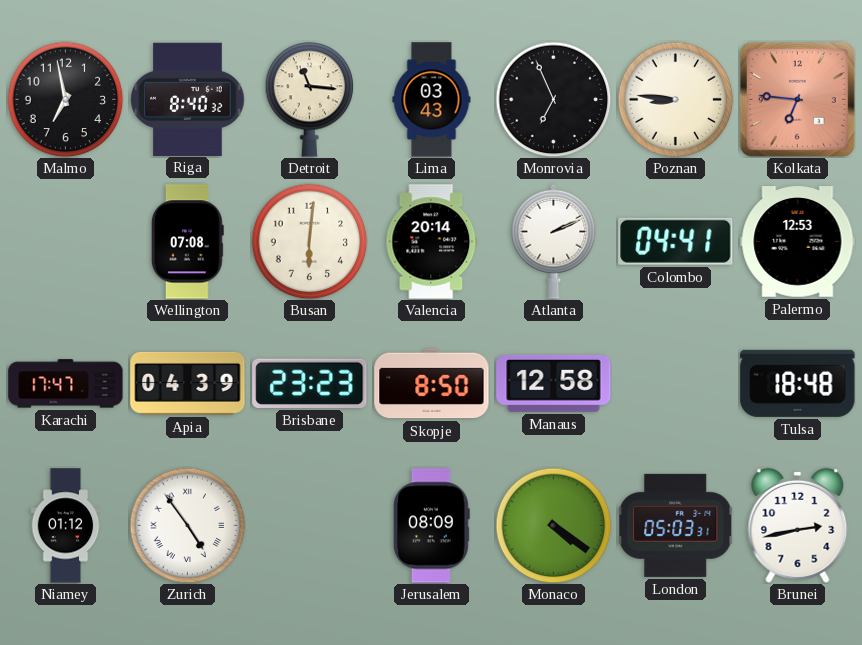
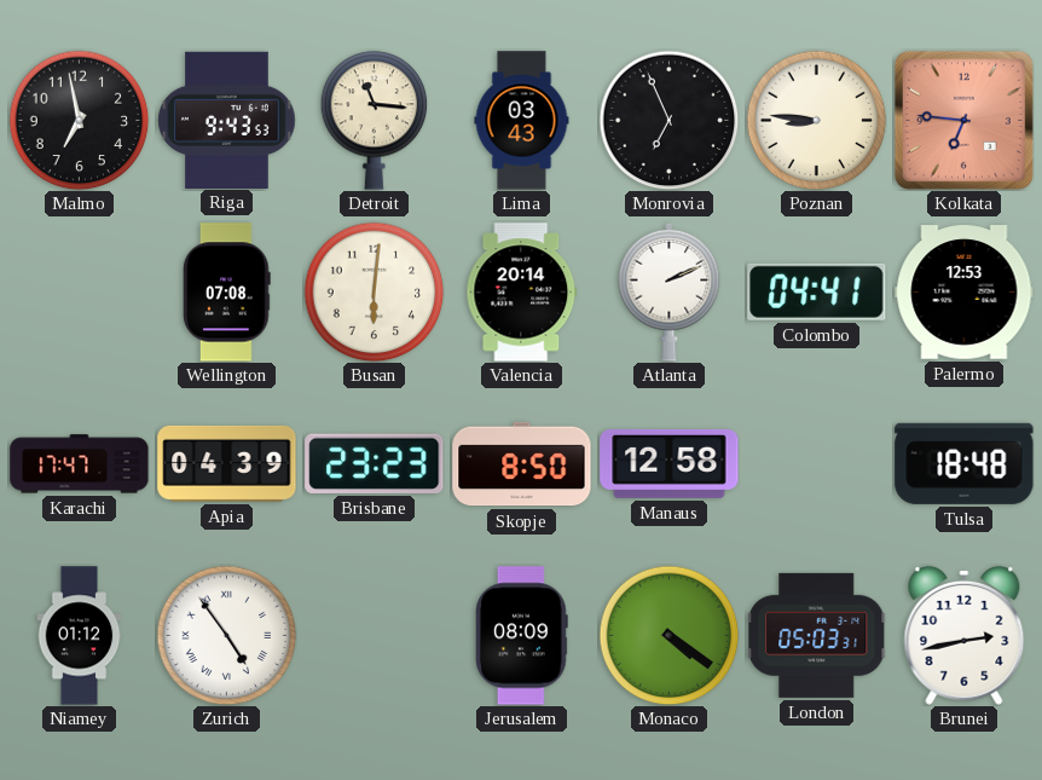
Riga: 8:40 -> 9:43
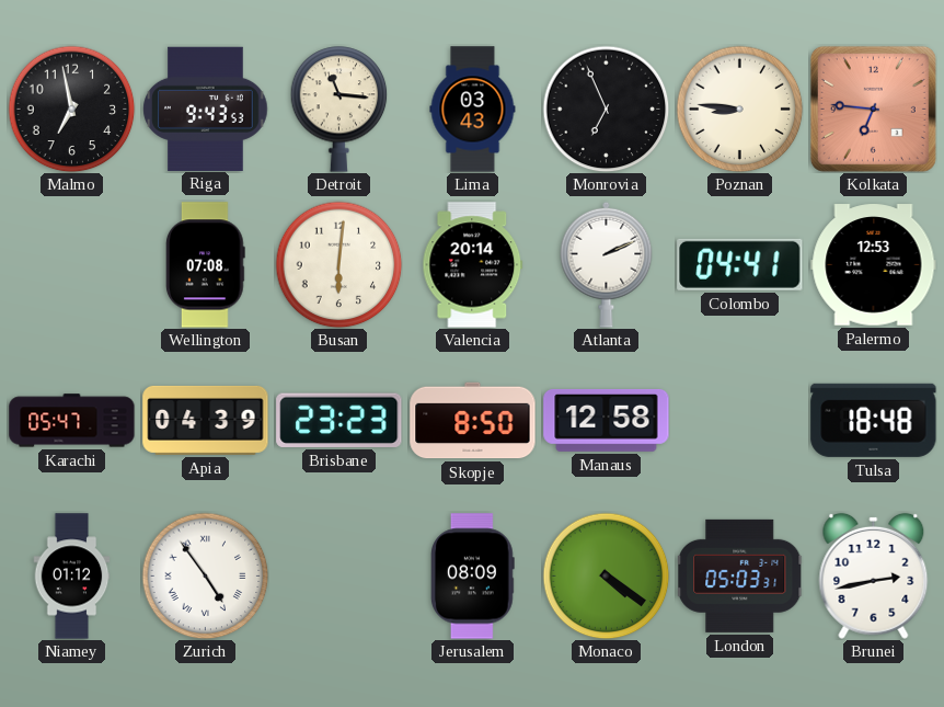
Karachi: 17:47 -> 05:47
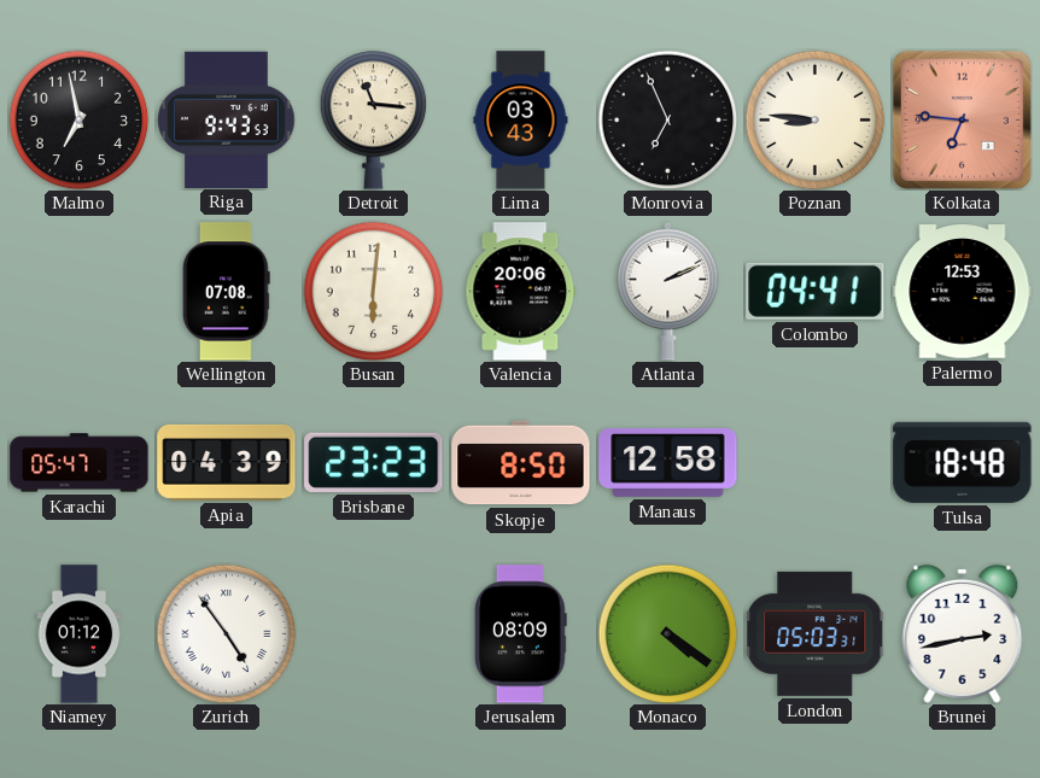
Valencia: 20:14 -> 20:06
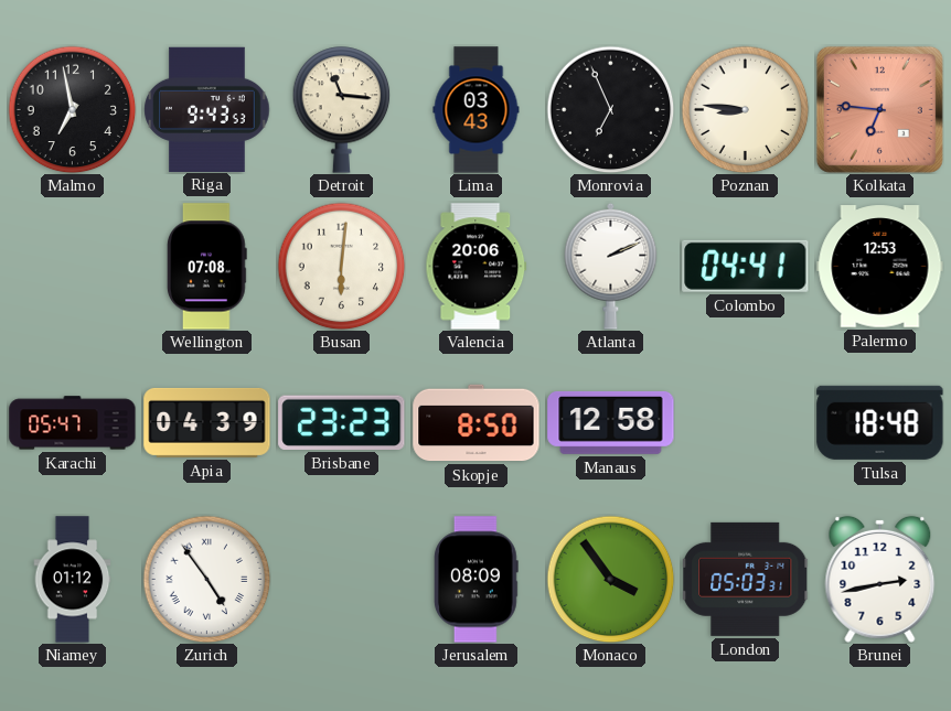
Monaco: 4:21 -> 3:54
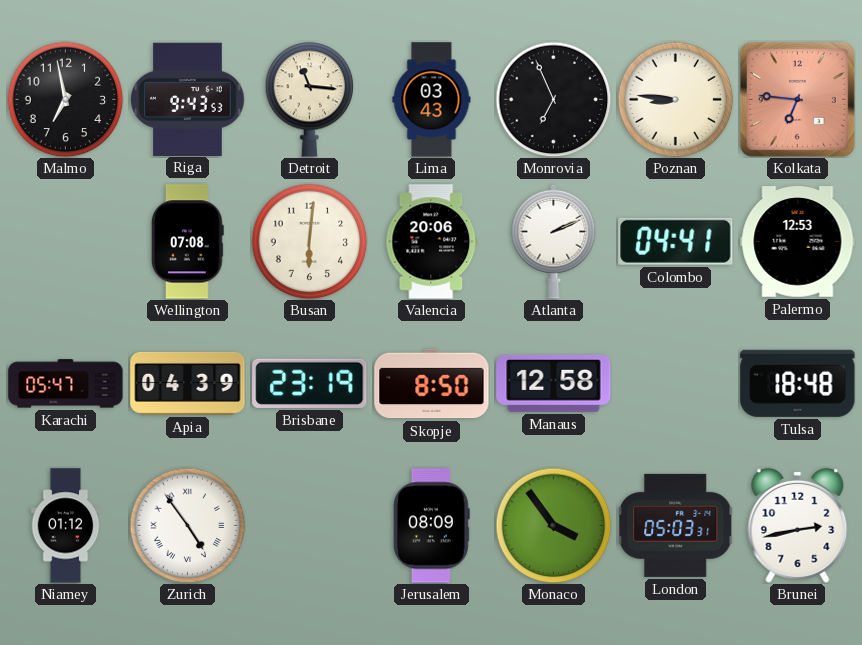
Brisbane: 23:23 -> 23:19
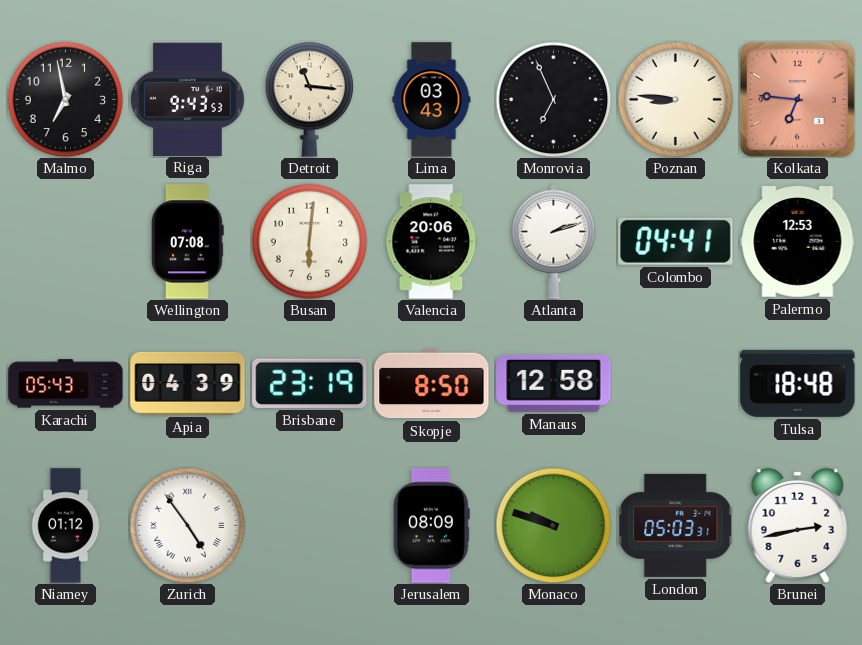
Atlanta: 2:11 -> 2:12
Karachi: 05:47 -> 05:43
Monaco: 3:54 -> 9:48
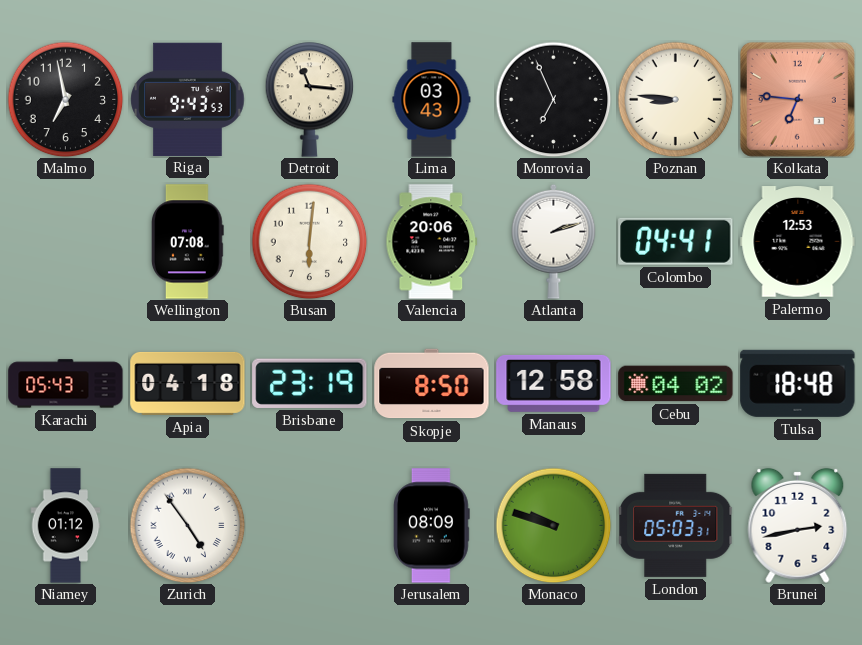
Apia: 04:39 -> 04:18
Cebu: none -> 04:02
